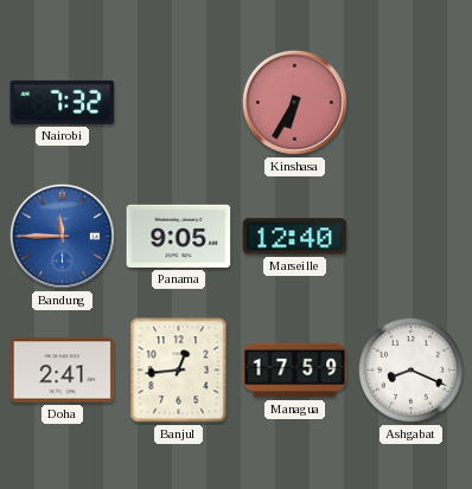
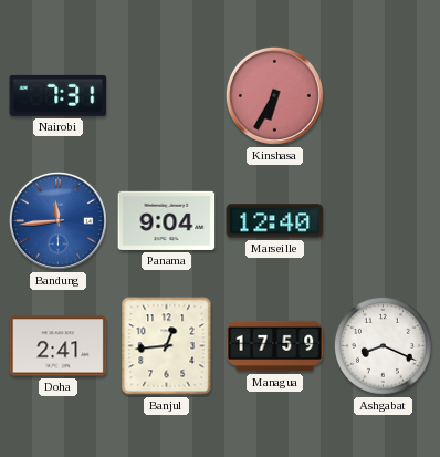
Nairobi: 7:32 -> 7:31
Bandung: 11:45 -> 11:44
Panama: 9:05 -> 9:04
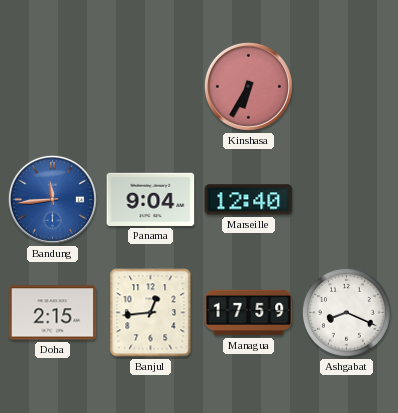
Nairobi: 7:31 -> none
Doha: 2:41 -> 2:15
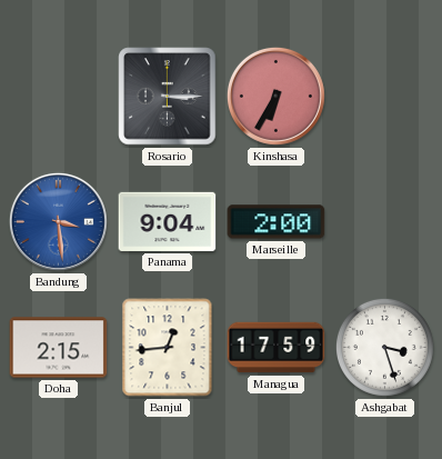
Rosario: none -> 3:15
Bandung: 11:44 -> 3:29
Marseille: 12:40 -> 2:00
Ashgabat: 8:19 -> 3:27
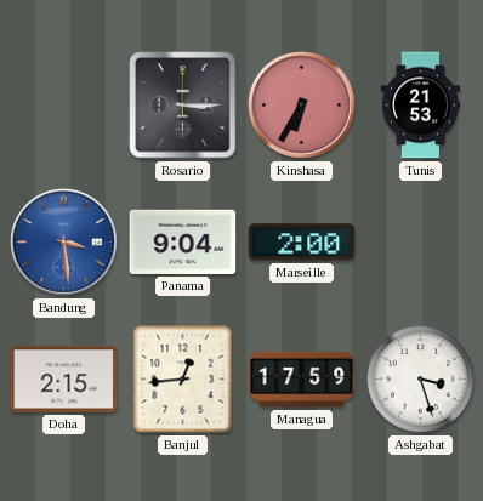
Tunis: none -> 21:53
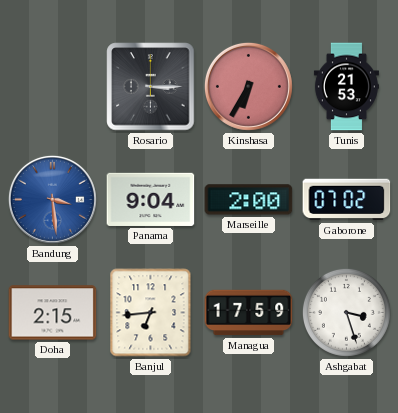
Gaborone: none -> 07:02
Banjul: 12:44 -> 6:44
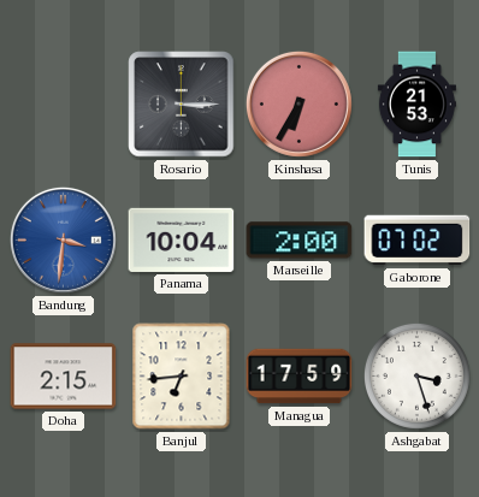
Bandung: 3:29 -> 3:31
Panama: 9:04 -> 10:04
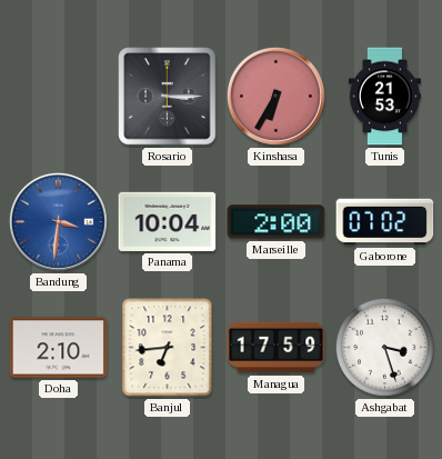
Doha: 2:15 -> 2:10
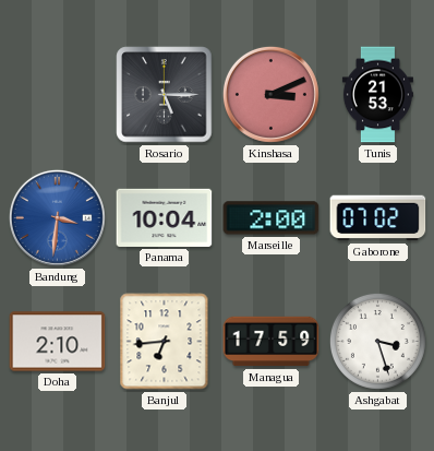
Rosario: 3:15 -> 5:15
Kinshasa: 6:35 -> 3:11
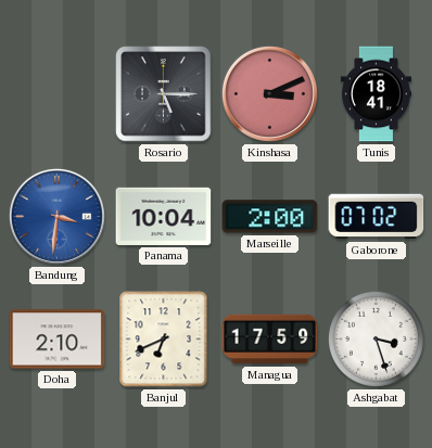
Tunis: 21:53 -> 18:41
Banjul: 6:44 -> 6:41
